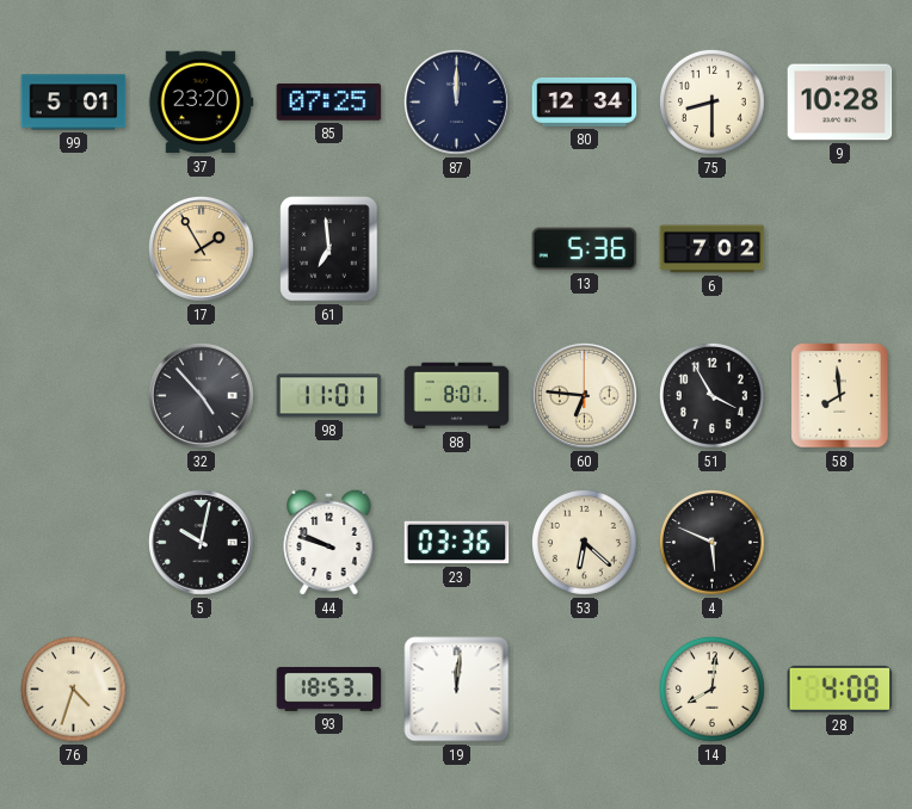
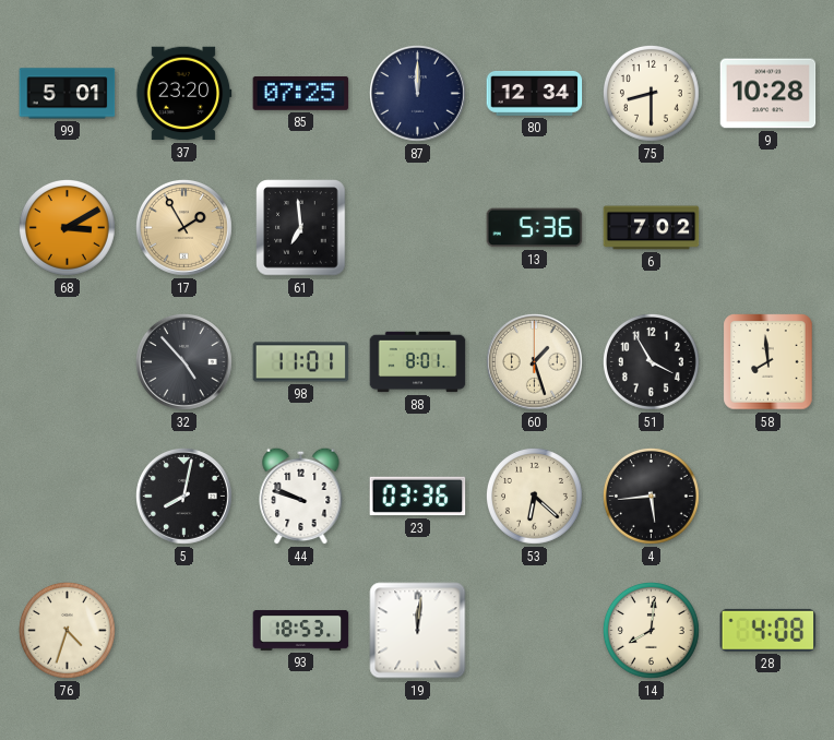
68: none -> 3:10
60: 6:46 -> 1:27
5: 10:02 -> 8:02
4: 5:49 -> 5:44
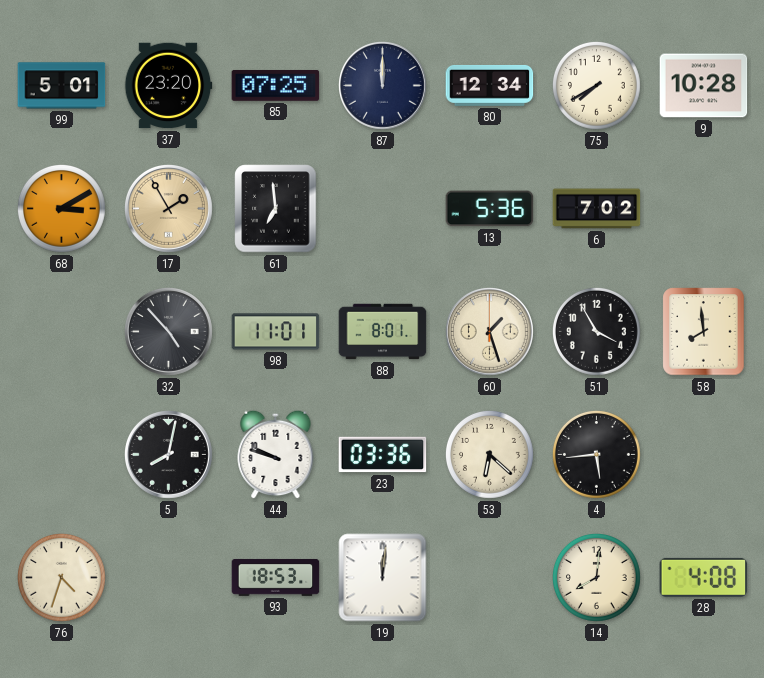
75: 8:30 -> 7:40
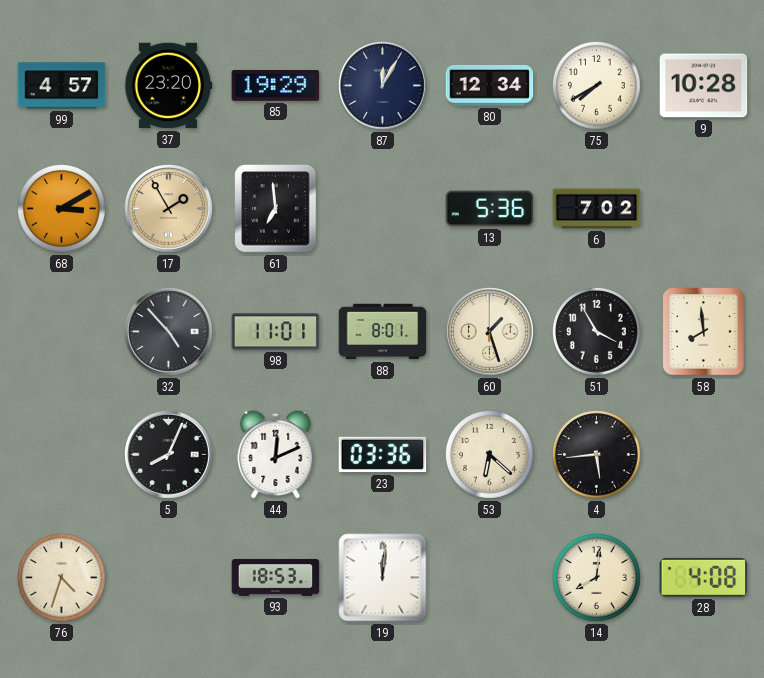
99: 5:01 -> 4:57
85: 07:25 -> 19:29
87: 12:00 -> 12:05
5: 8:02 -> 8:04
44: 9:48 -> 12:11
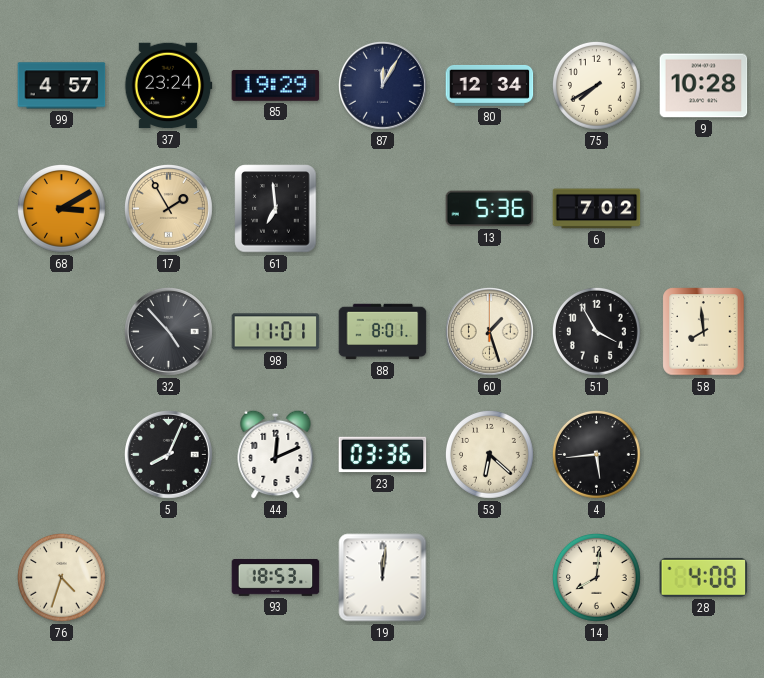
37: 23:20 -> 23:24
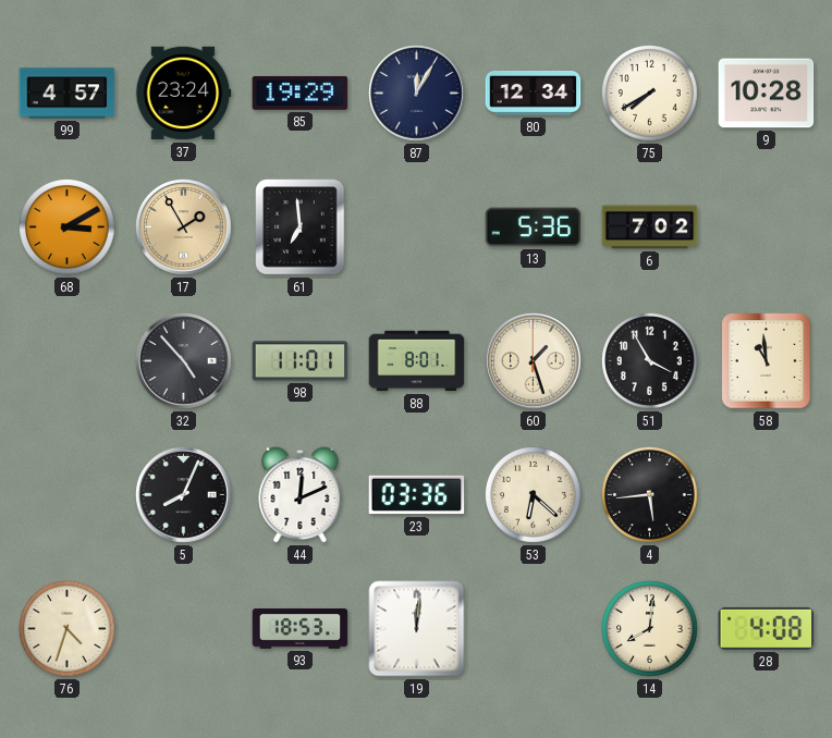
58: 7:59 -> 10:59
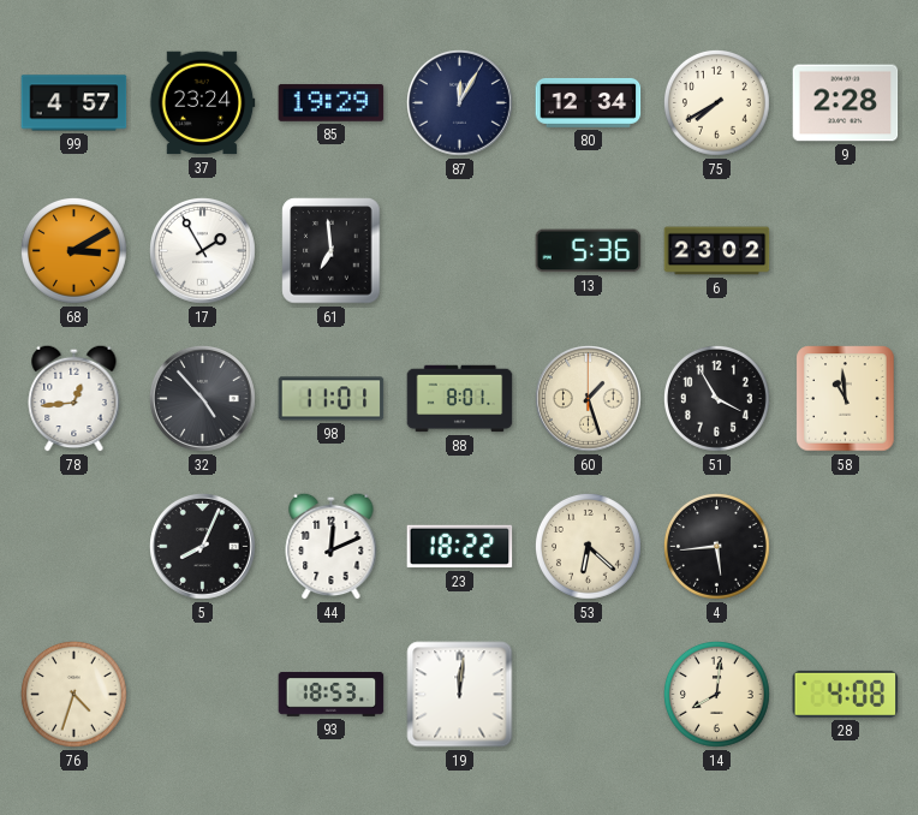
9: 10:28 -> 2:28
17 dial: champagne -> white
6: 7:02 -> 23:02
78: none -> 12:44
23: 03:36 -> 18:22
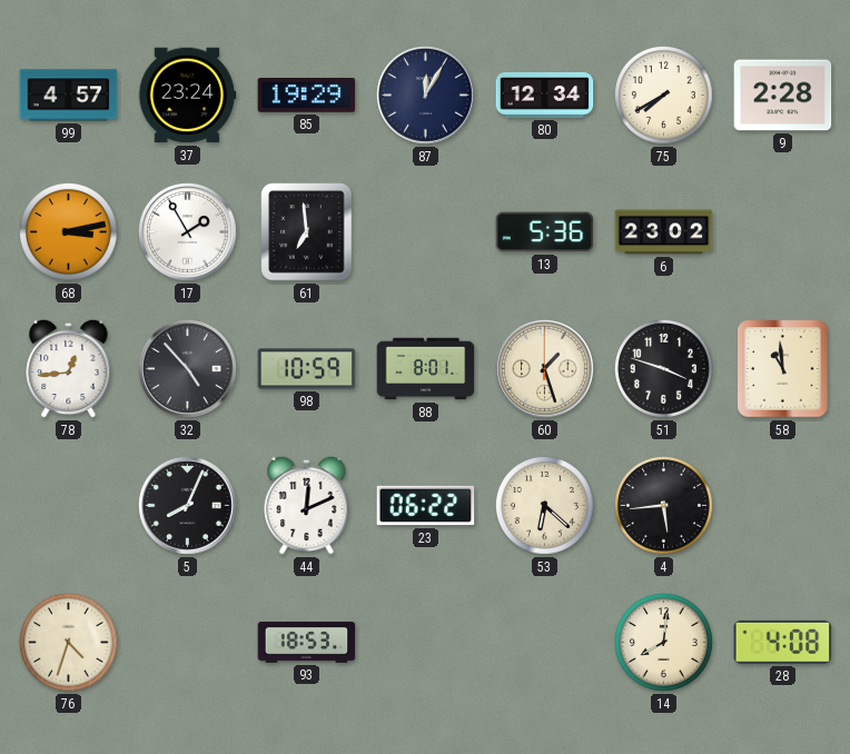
68: 3:10 -> 3:13
98: 11:01 -> 10:59
51: 3:55 -> 3:48
23: 18:22 -> 06:22
19: 12:01 -> none
